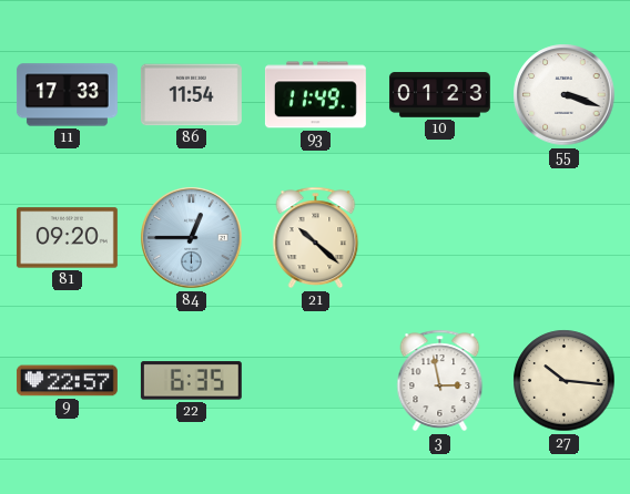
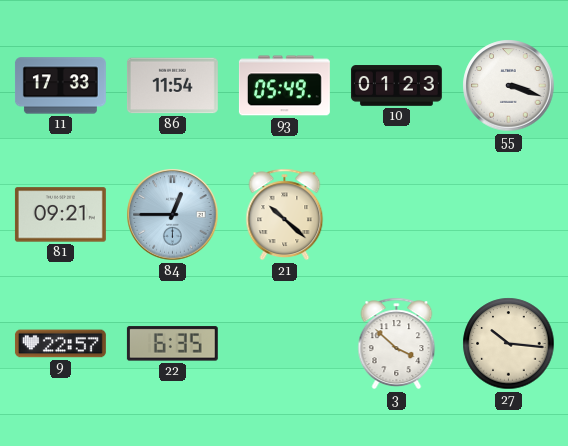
93: 11:49 -> 05:49
81: 09:20 -> 09:21
3: 2:58 -> 3:52
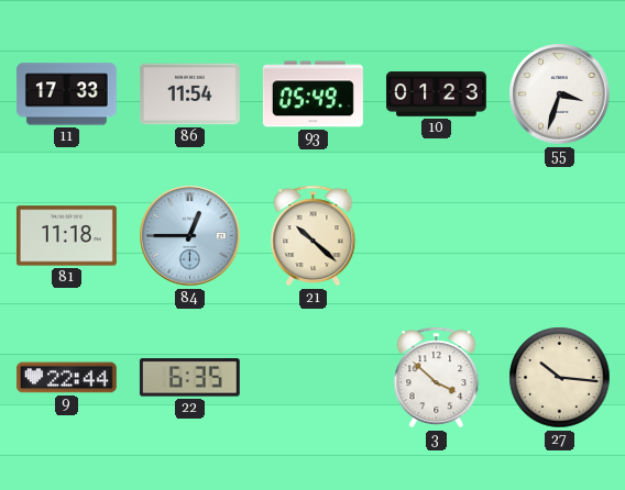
55: 3:18 -> 3:33
81: 09:21 -> 11:18
9: 22:57 -> 22:44
